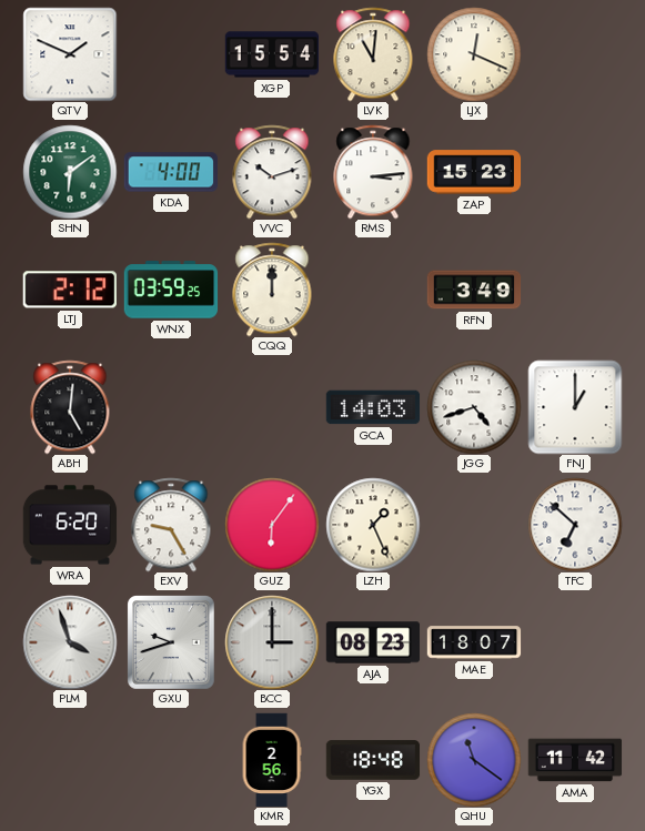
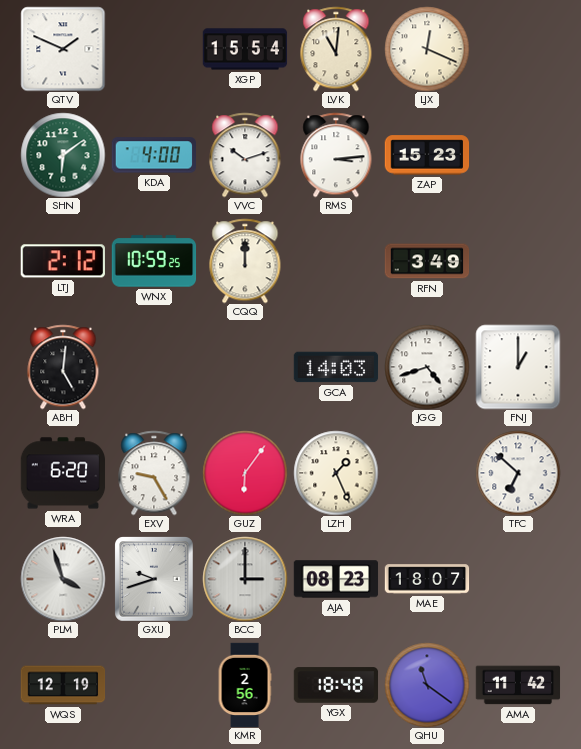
WNX: 03:59 -> 10:59
WQS: none -> 12:19
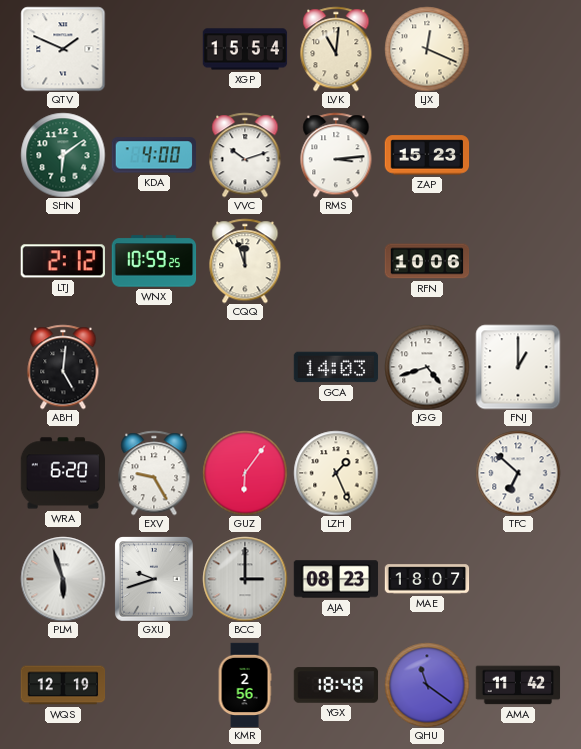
CQQ: 12:00 -> 11:57
RFN: 3:49 -> 10:06
PLM: 3:57 -> 5:57
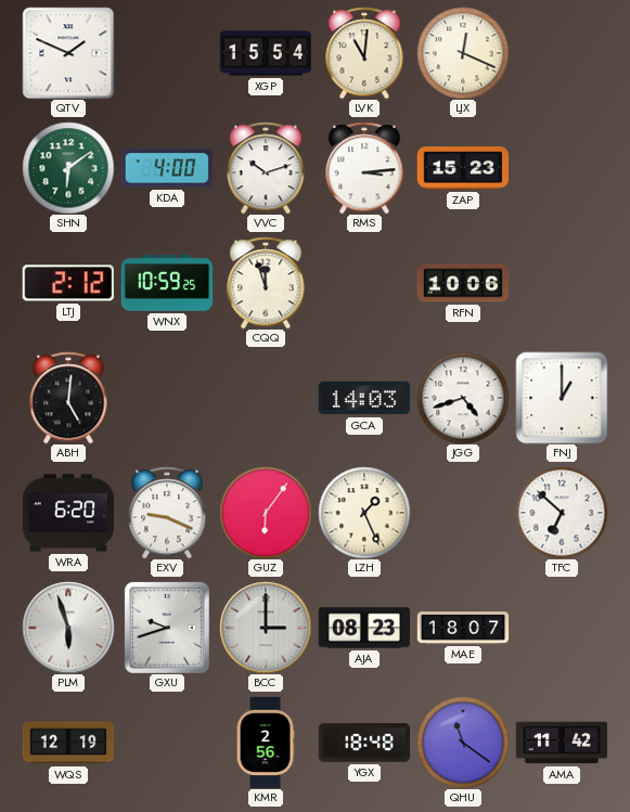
EXV: 9:25 -> 9:19
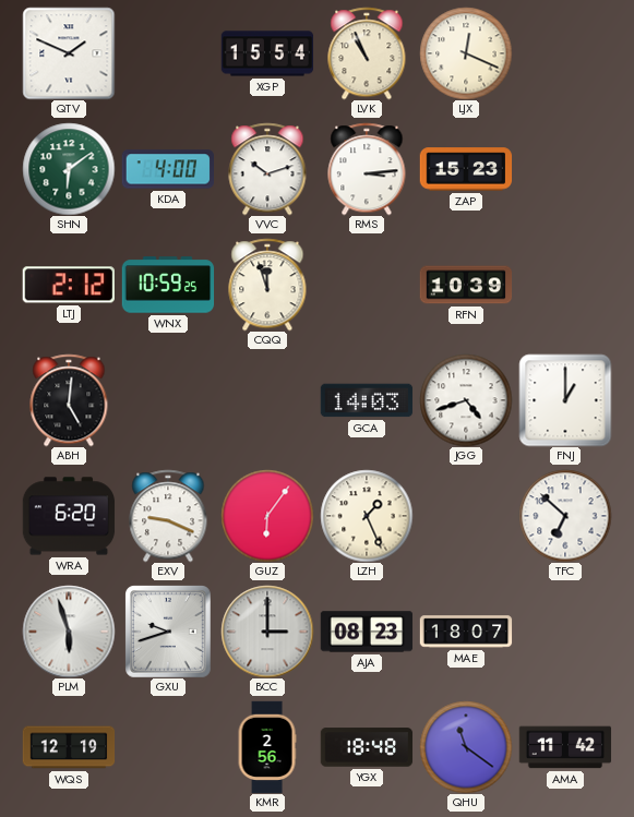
LVK: 11:01 -> 10:56
RFN: 10:06 -> 10:39
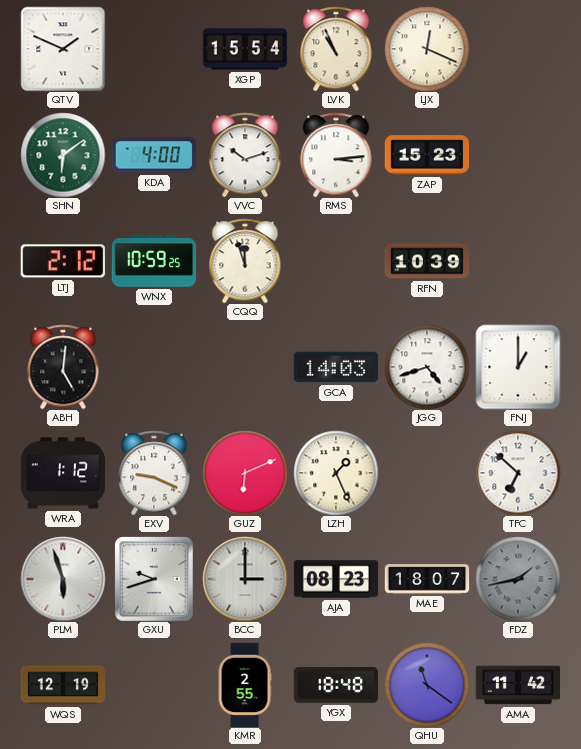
WRA: 6:20 -> 1:12
GUZ: 6:06 -> 6:11
FDZ: none -> 1:43
KMR: 2:56 -> 2:55
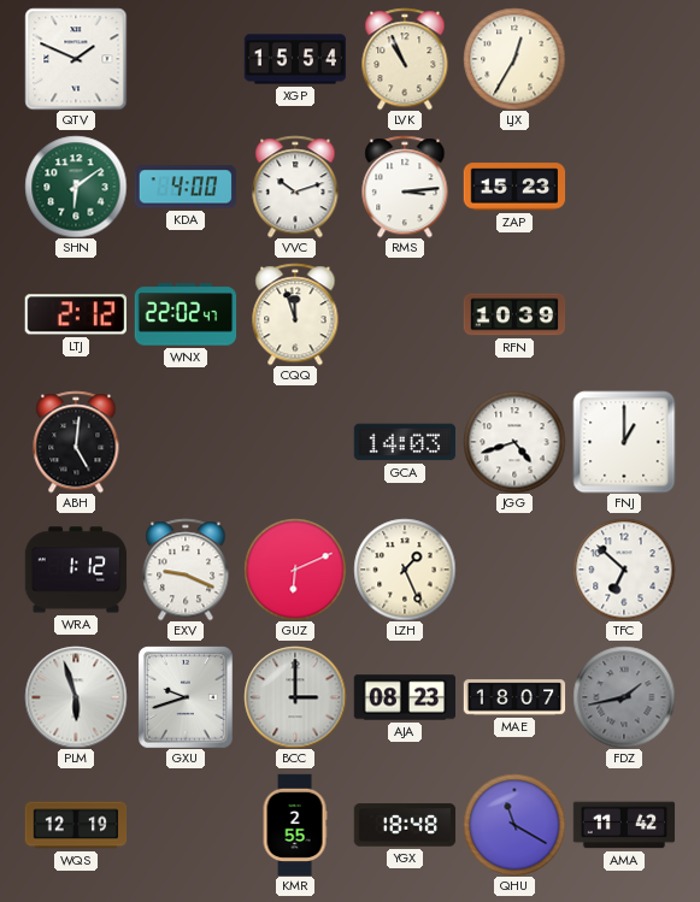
LJX: 12:19 -> 12:35
WNX: 10:59 -> 22:02
QHU: 11:21 -> 11:20
